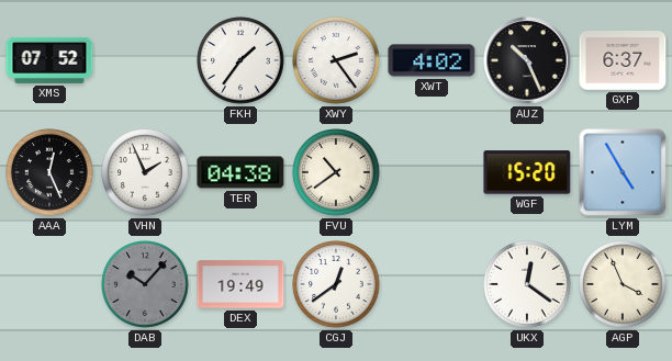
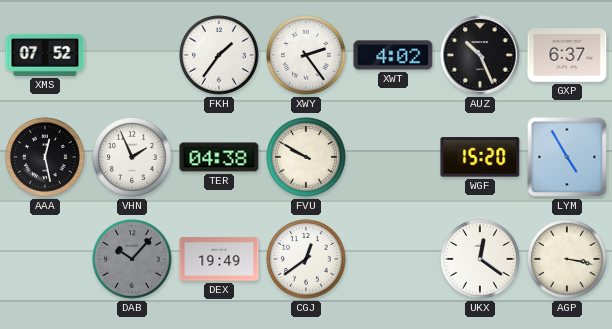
AAA: 12:26 -> 12:28
FVU: 10:39 -> 9:50
AGP: 3:56 -> 3:17
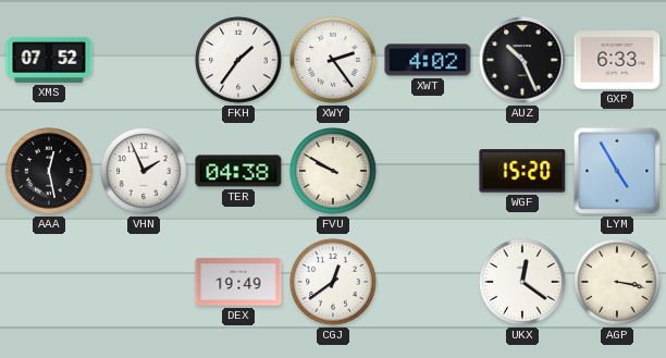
GXP: 6:37 -> 6:33
DAB: 10:07 -> none
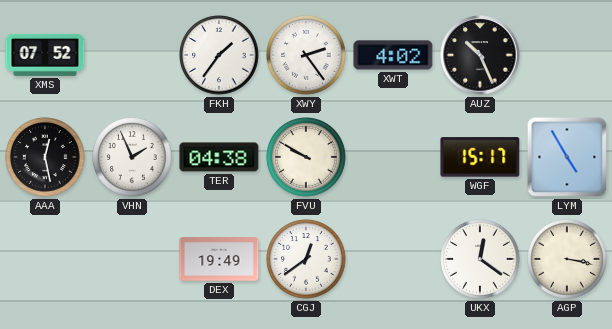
GXP: 6:33 -> none
WGF: 15:20 -> 15:17
